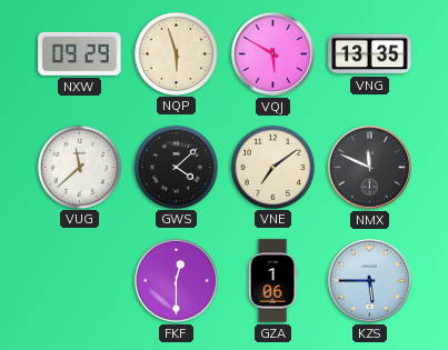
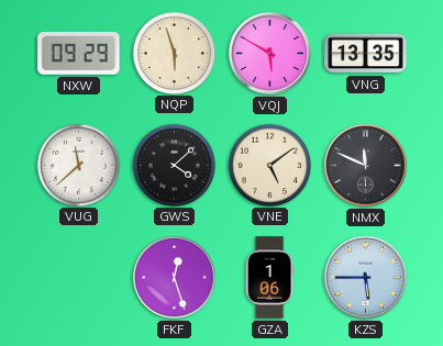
VNE: 7:09 -> 5:09
FKF: 12:30 -> 12:27
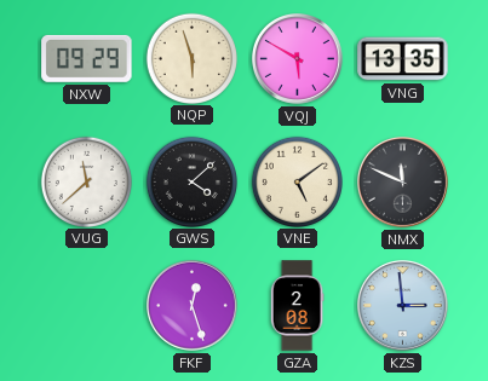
GZA: 1:06 -> 2:08
KZS: 5:45 -> 2:59
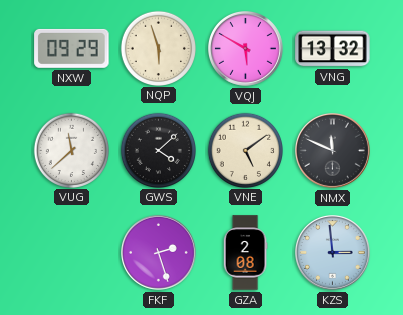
VNG: 13:35 -> 13:32
FKF: 12:27 -> 2:27
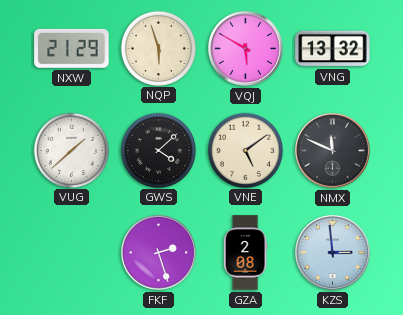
NXW: 09:29 -> 21:29
VUG: 11:38 -> 1:38
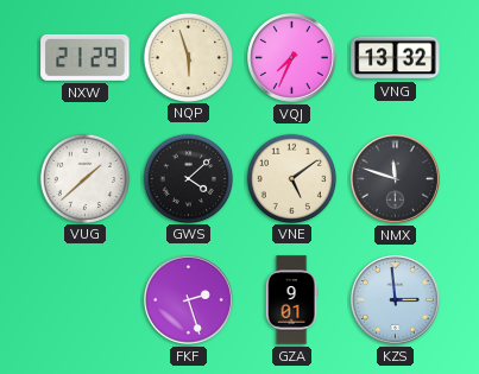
VQJ: 5:50 -> 7:34
NMX: 11:49 -> 11:48
GZA: 2:08 -> 9:01
